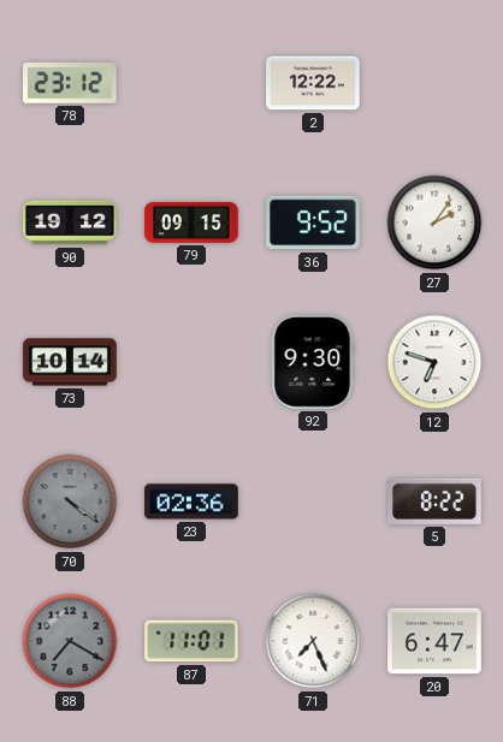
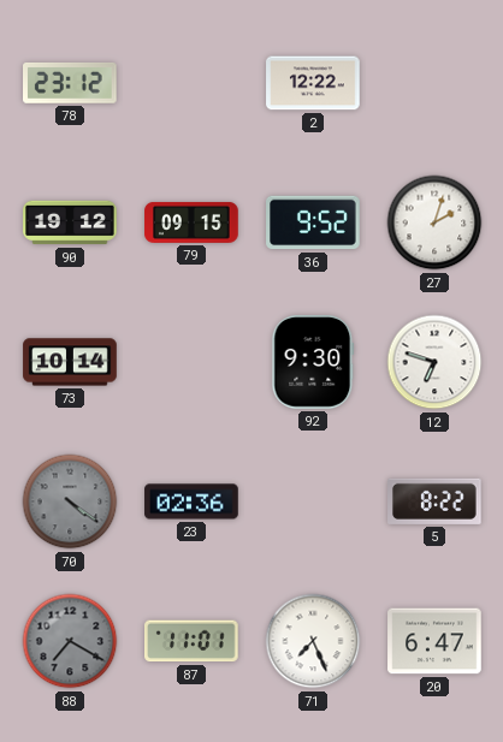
27: 2:06 -> 2:03
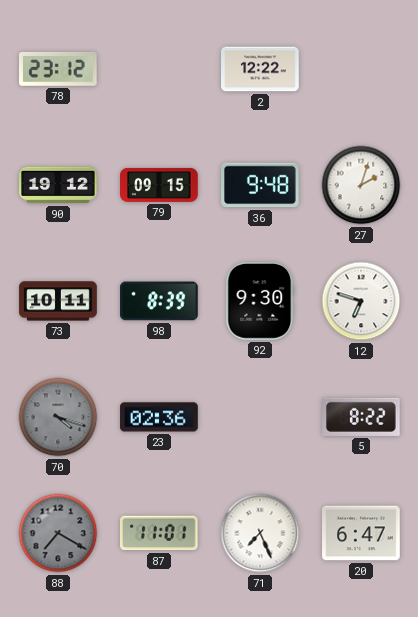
36: 9:52 -> 9:48
73: 10:14 -> 10:11
98: none -> 8:39
70: 4:21 -> 4:18
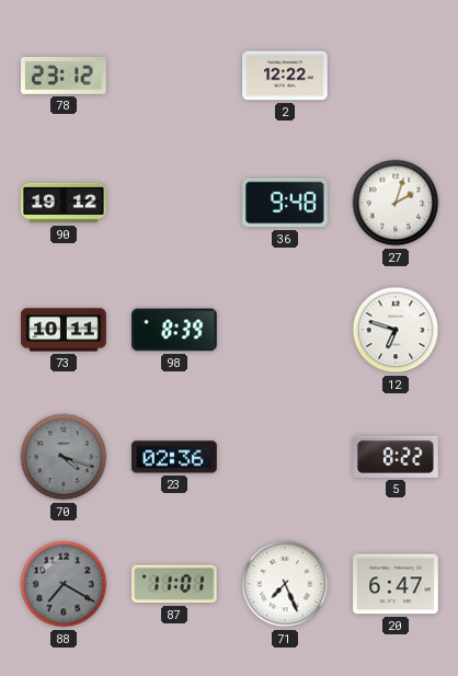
79: 09:15 -> none
92: 9:30 -> none
